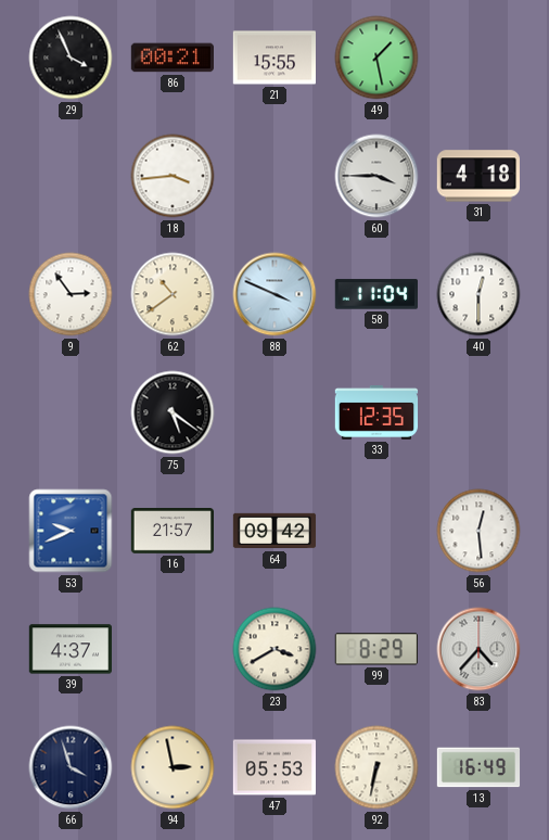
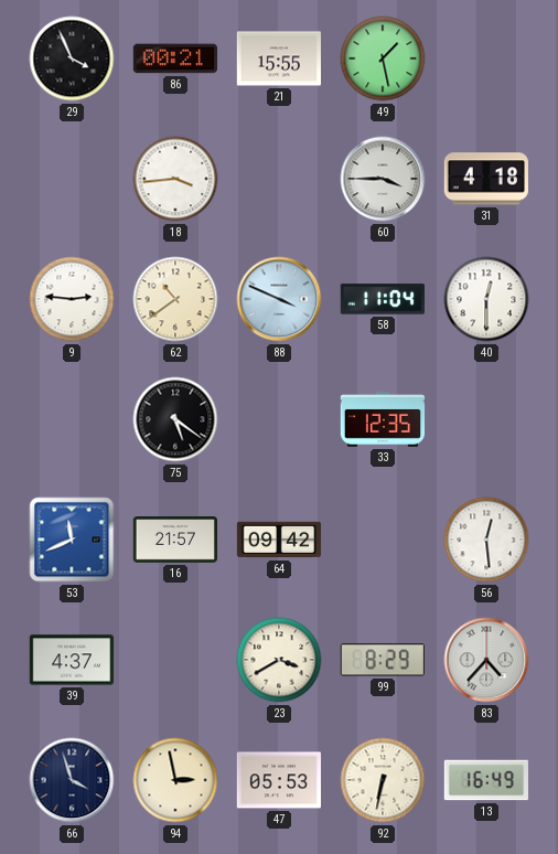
9: 2:54 -> 2:46
53: 9:41 -> 11:41
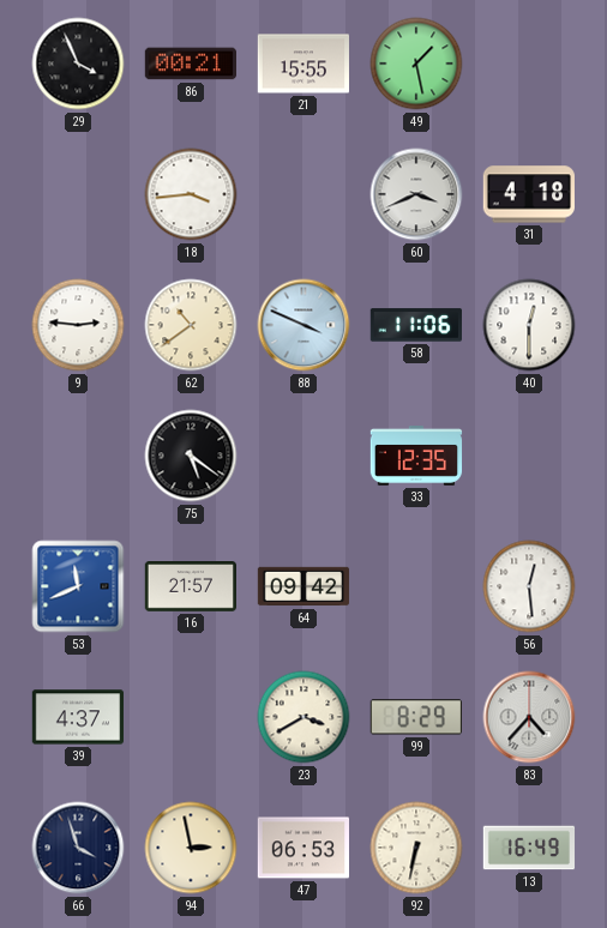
60: 3:45 -> 3:41
58: 11:04 -> 11:06
47: 05:53 -> 06:53
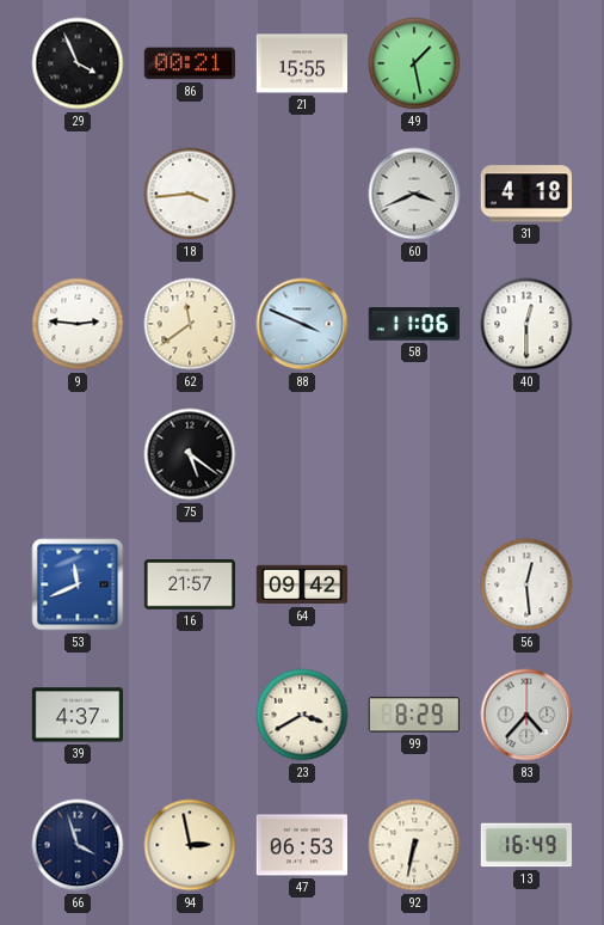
62: 10:39 -> 11:39
33: 12:35 -> none
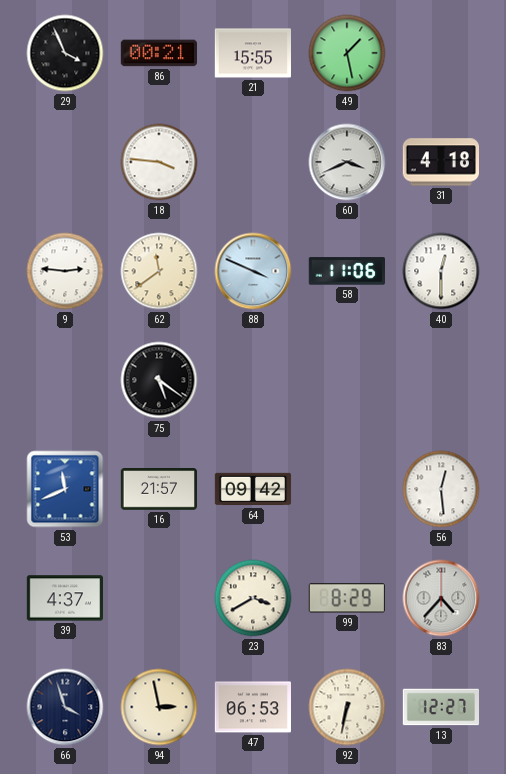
18: 3:44 -> 3:46
13: 16:49 -> 12:27
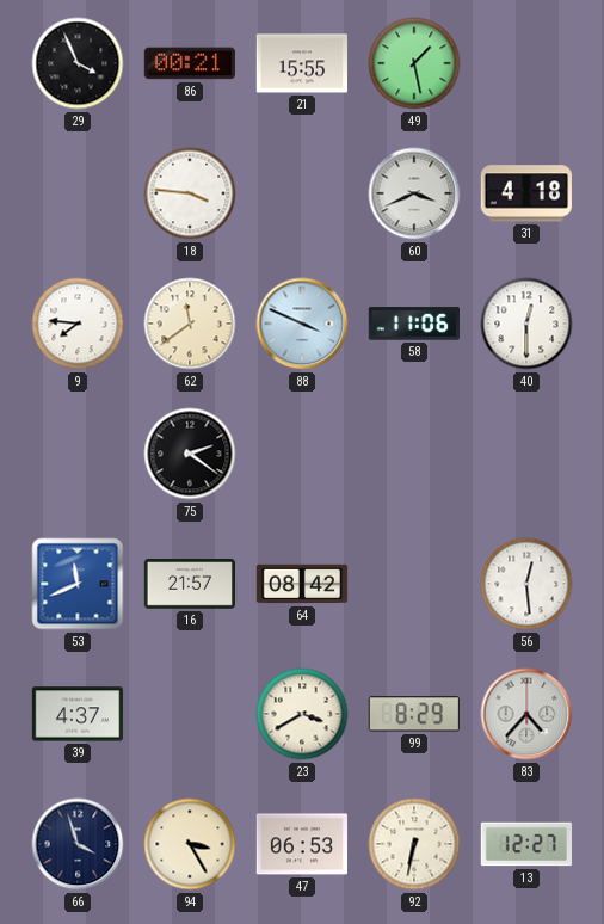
9: 2:46 -> 7:46
75: 5:21 -> 2:21
64: 09:42 -> 08:42
94: 2:58 -> 3:25
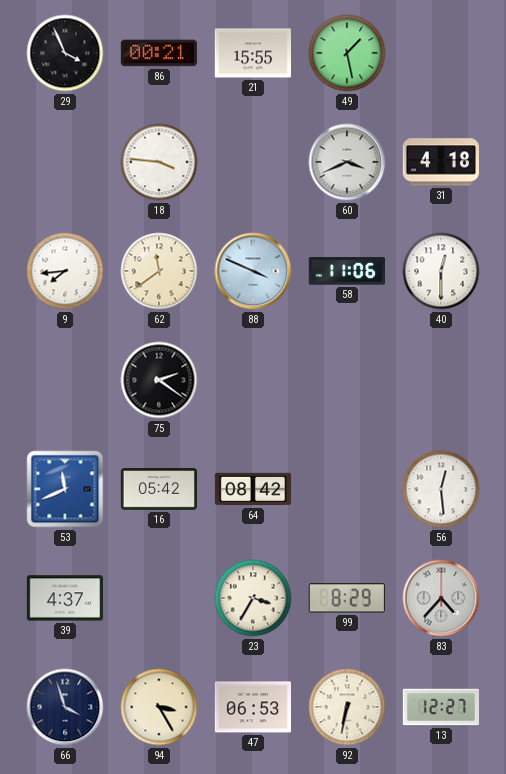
9: 7:46 -> 7:44
16: 21:57 -> 05:42
23: 3:40 -> 3:35
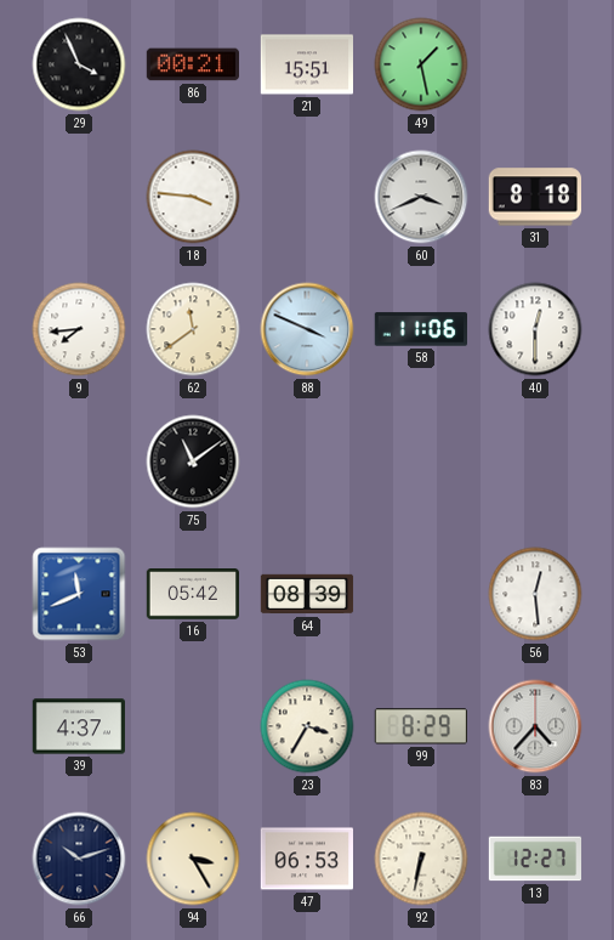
21: 15:55 -> 15:51
31: 4:18 -> 8:18
75: 2:21 -> 11:09
64: 08:42 -> 08:39
66: 3:57 -> 10:12
